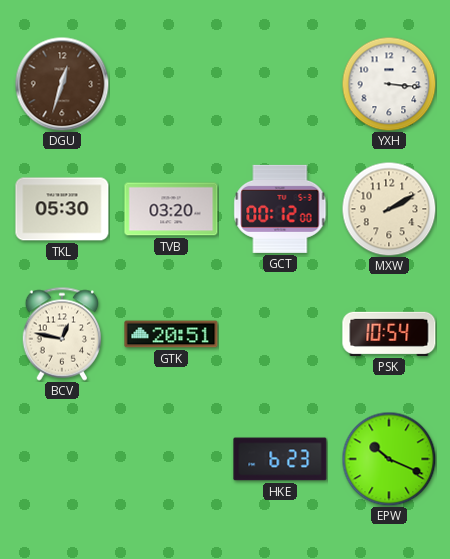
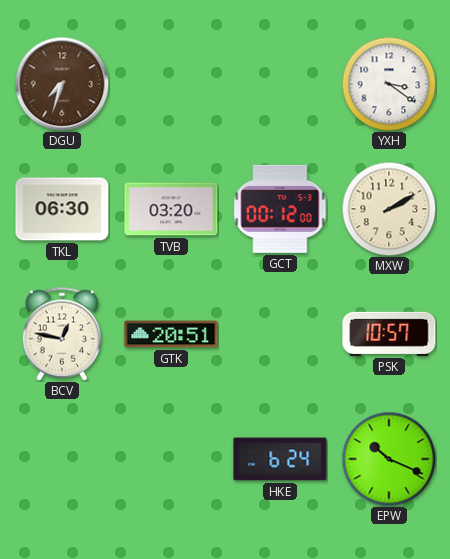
DGU: 12:33 -> 7:33
YXH: 3:16 -> 3:21
TKL: 05:30 -> 06:30
PSK: 10:54 -> 10:57
HKE: 6:23 -> 6:24
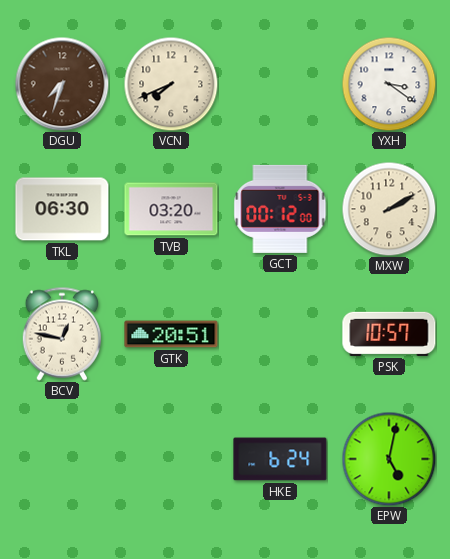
VCN: none -> 7:41
EPW: 10:19 -> 5:02
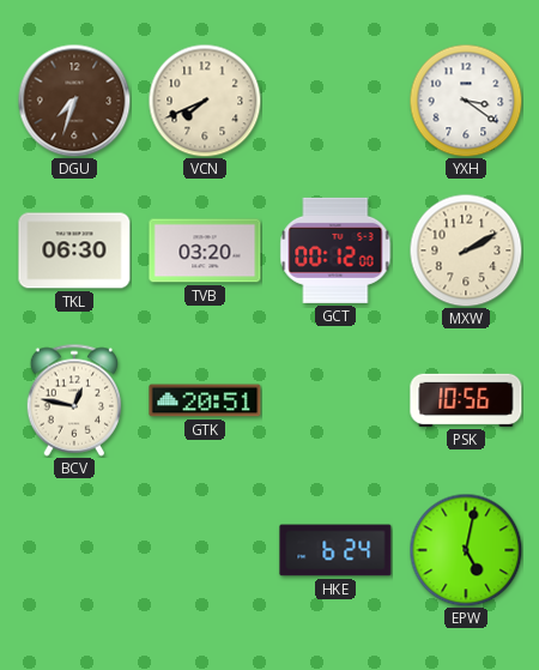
PSK: 10:57 -> 10:56
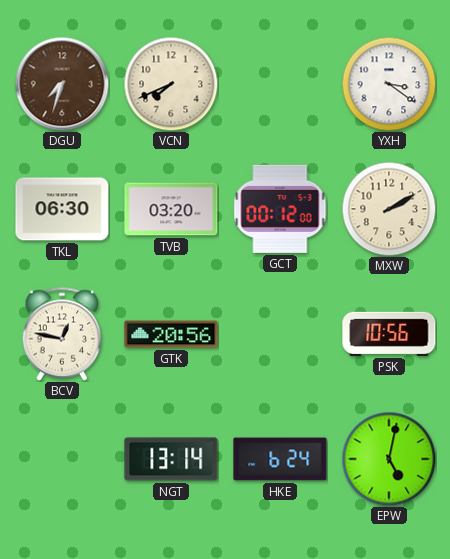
GTK: 20:51 -> 20:56
NGT: none -> 13:14
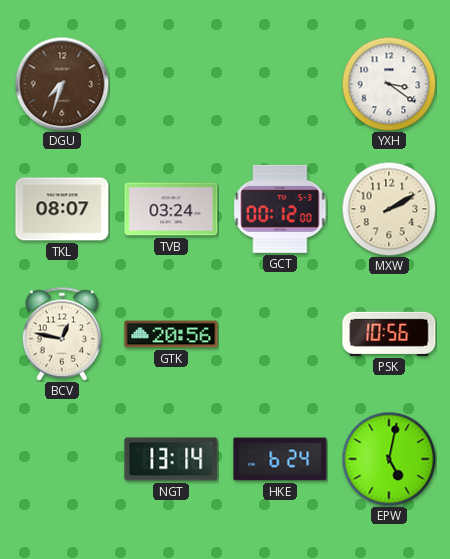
VCN: 7:41 -> none
TKL: 06:30 -> 08:07
TVB: 03:20 -> 03:24
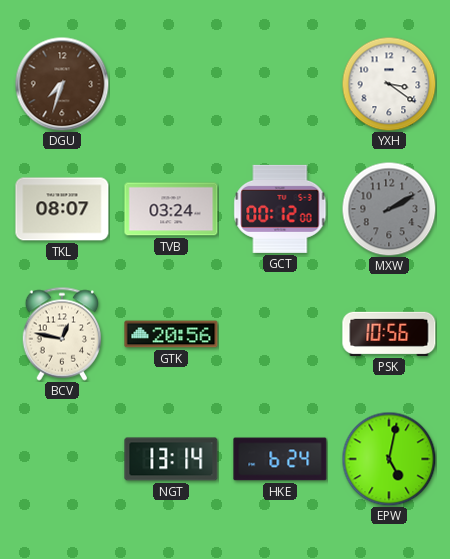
MXW dial: cream -> grey
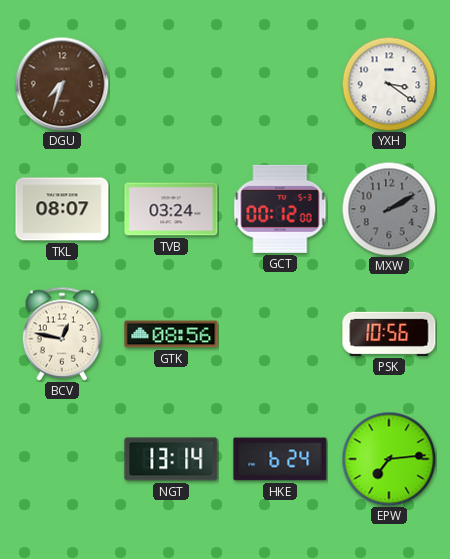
GTK: 20:56 -> 08:56
EPW: 5:02 -> 7:14
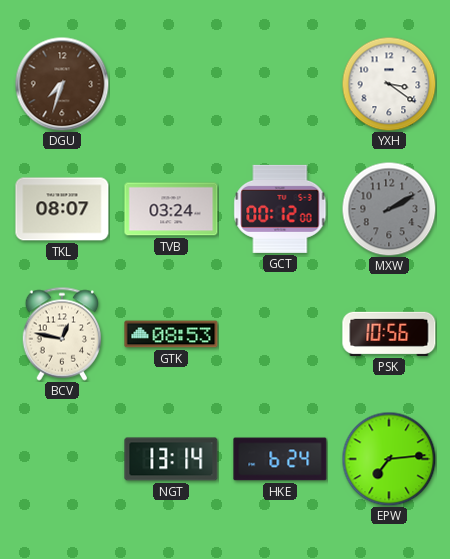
GTK: 08:56 -> 08:53
